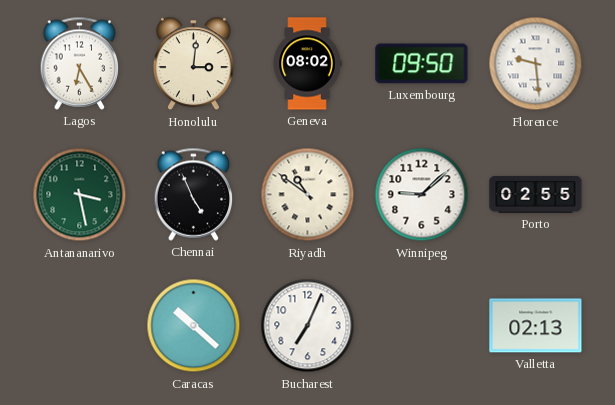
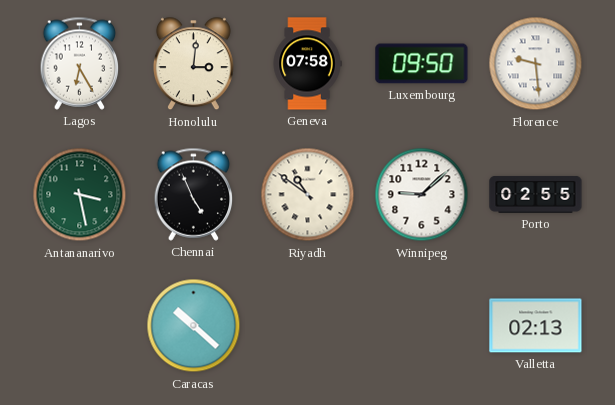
Geneva: 08:02 -> 07:58
Bucharest: 7:04 -> none
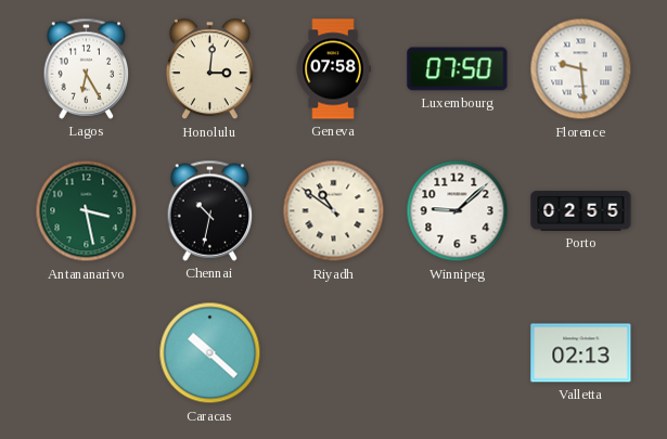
Luxembourg: 09:50 -> 07:50
Chennai: 4:56 -> 10:32
